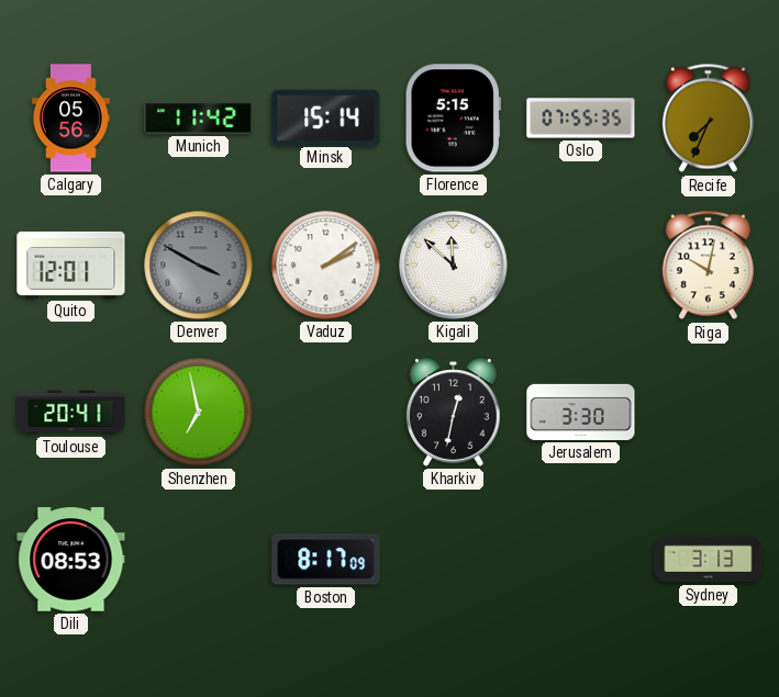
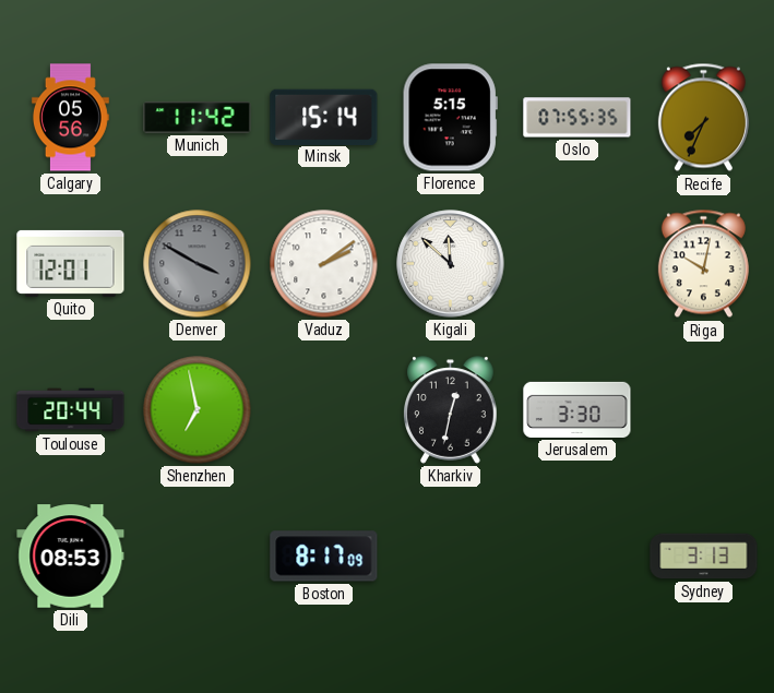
Toulouse: 20:41 -> 20:44
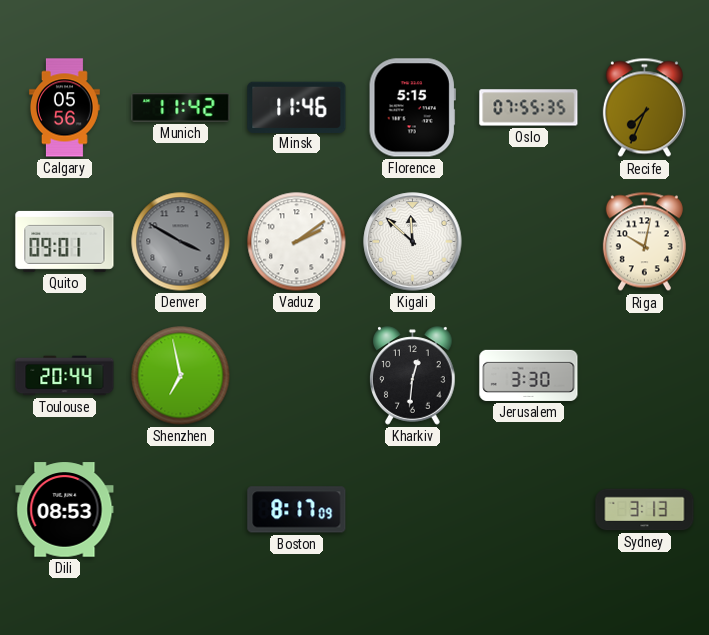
Minsk: 15:14 -> 11:46
Quito: 12:01 -> 09:01
Kharkiv: 12:32 -> 12:31
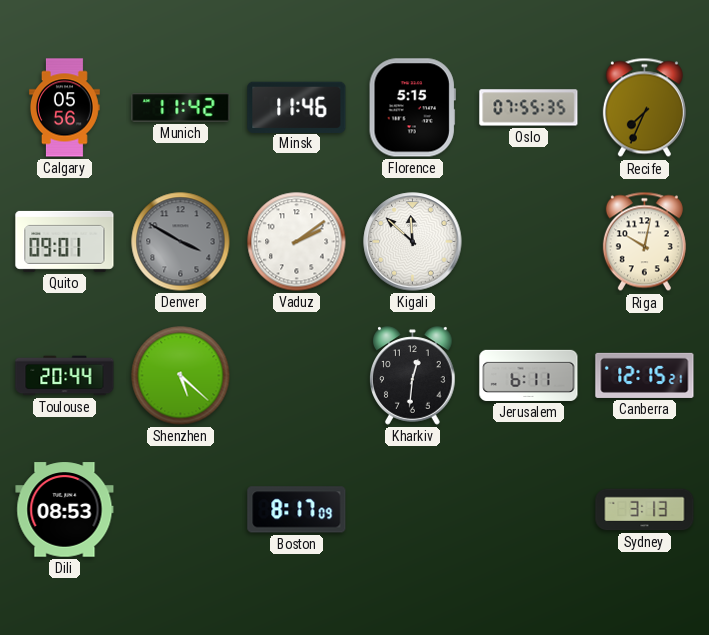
Shenzhen: 6:58 -> 5:22
Jerusalem: 3:30 -> 6:11
Canberra: none -> 12:15
